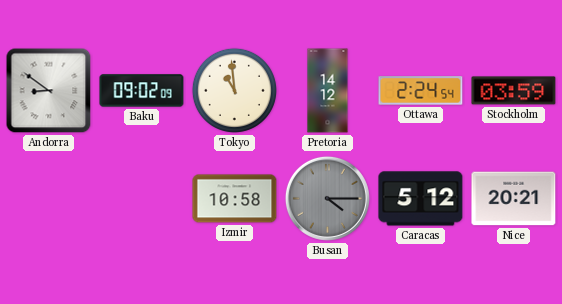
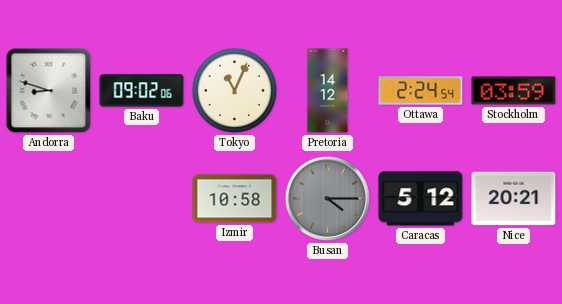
Andorra: 8:51 -> 8:48
Baku: 09:02:09 -> 09:02:06
Tokyo: 10:59 -> 11:04
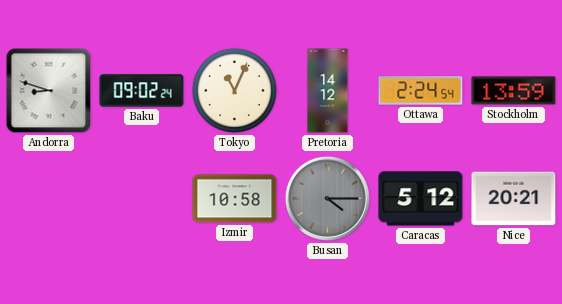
Baku: 09:02:06 -> 09:02:24
Stockholm: 03:59 -> 13:59
